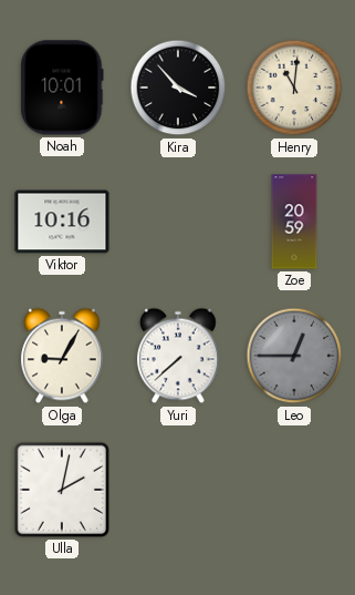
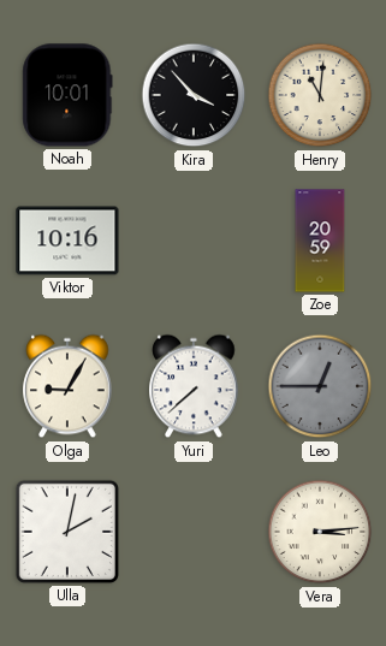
Vera: none -> 3:14
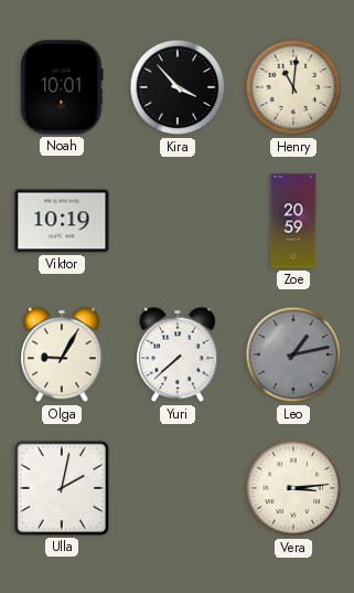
Viktor: 10:16 -> 10:19
Leo: 12:45 -> 1:13
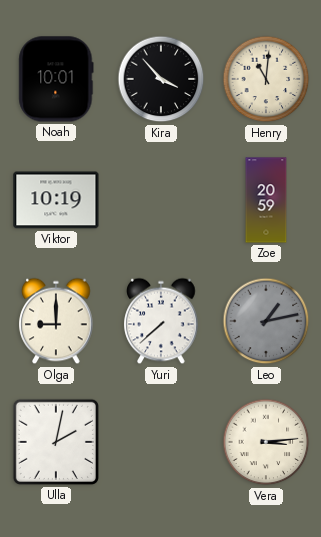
Olga: 9:05 -> 9:00
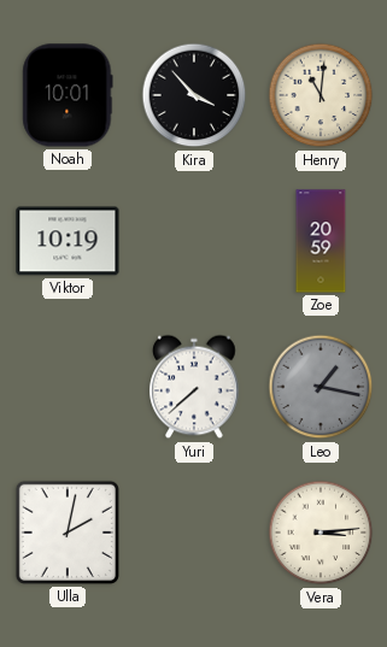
Olga: 9:00 -> none
Leo: 1:13 -> 1:17
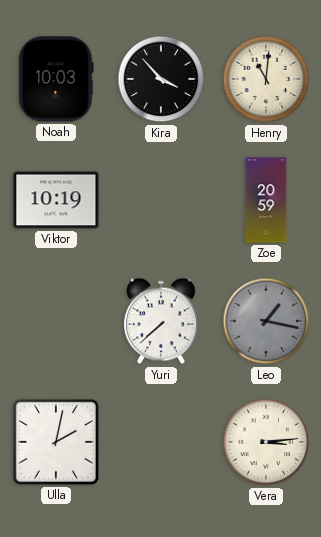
Noah: 10:01 -> 10:03
